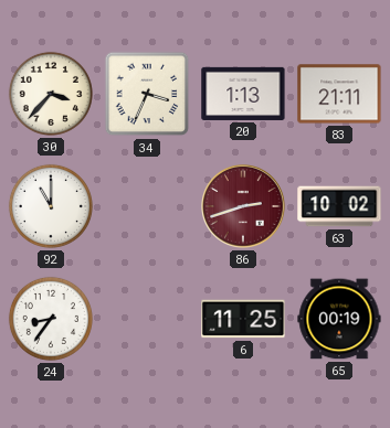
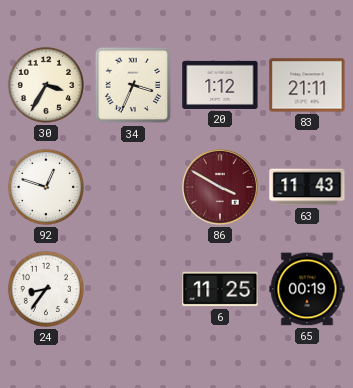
30: 3:37 -> 3:35
20: 1:13 -> 1:12
92: 11:00 -> 12:48
86: 2:42 -> 3:50
63: 10:02 -> 11:43
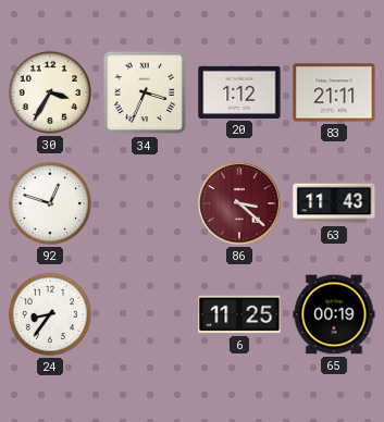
86: 3:50 -> 3:22
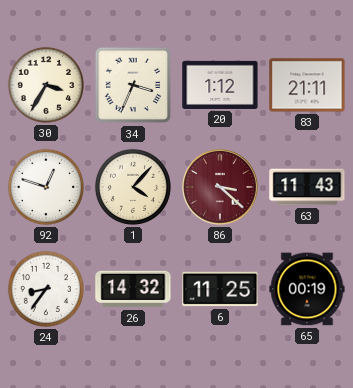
1: none -> 4:07
26: none -> 14:32
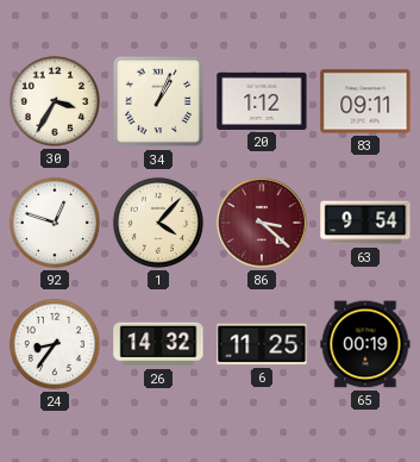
34: 3:34 -> 1:04
83: 21:11 -> 09:11
63: 11:43 -> 9:54
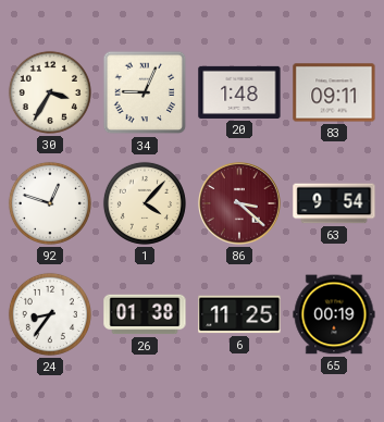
34: 1:04 -> 9:04
20: 1:12 -> 1:48
26: 14:32 -> 01:38
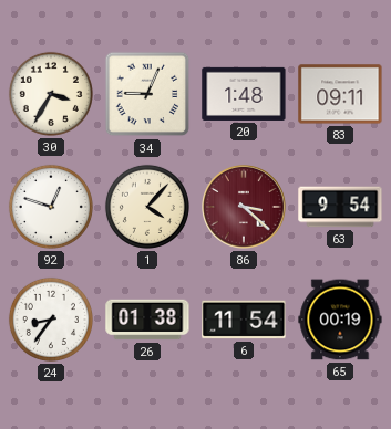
6: 11:25 -> 11:54
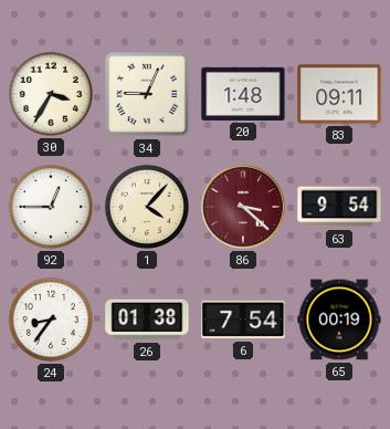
92: 12:48 -> 12:45
6: 11:54 -> 7:54
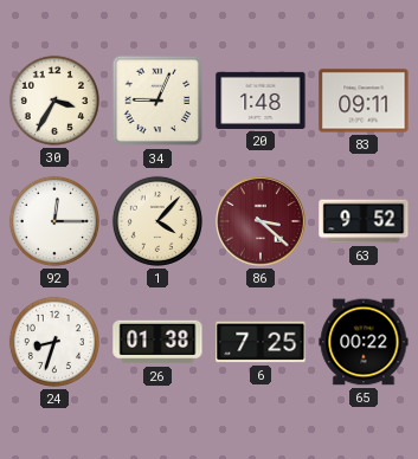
92: 12:45 -> 12:15
63: 9:54 -> 9:52
24: 8:36 -> 8:33
6: 7:54 -> 7:25
65: 00:19 -> 00:22
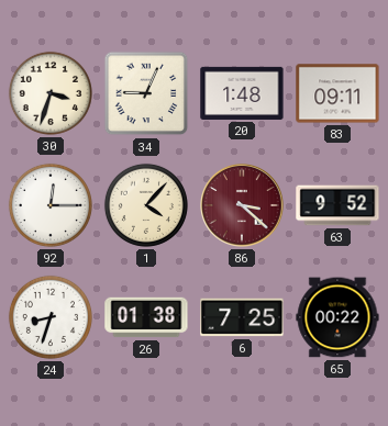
30: 3:35 -> 3:33
